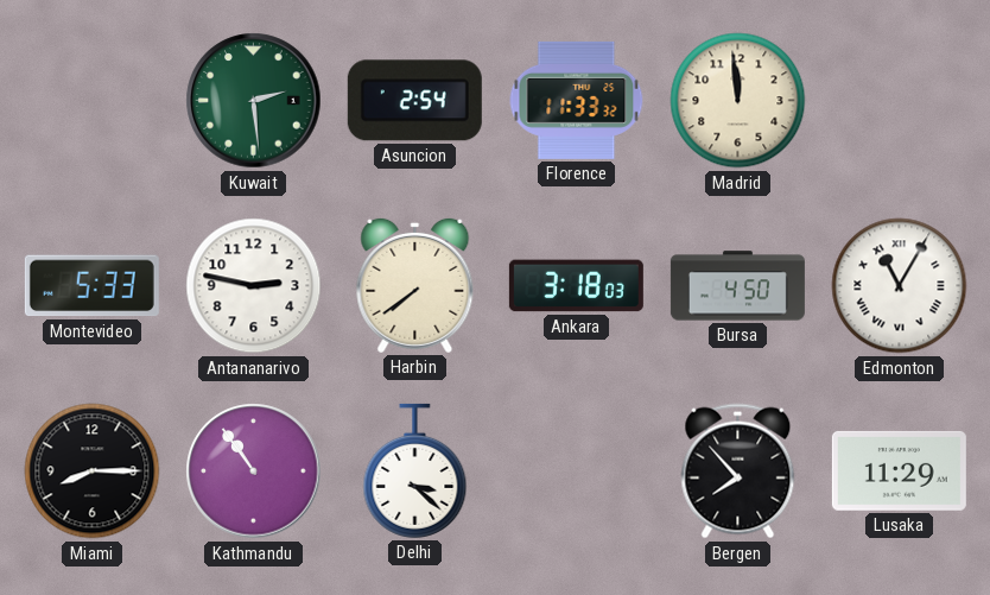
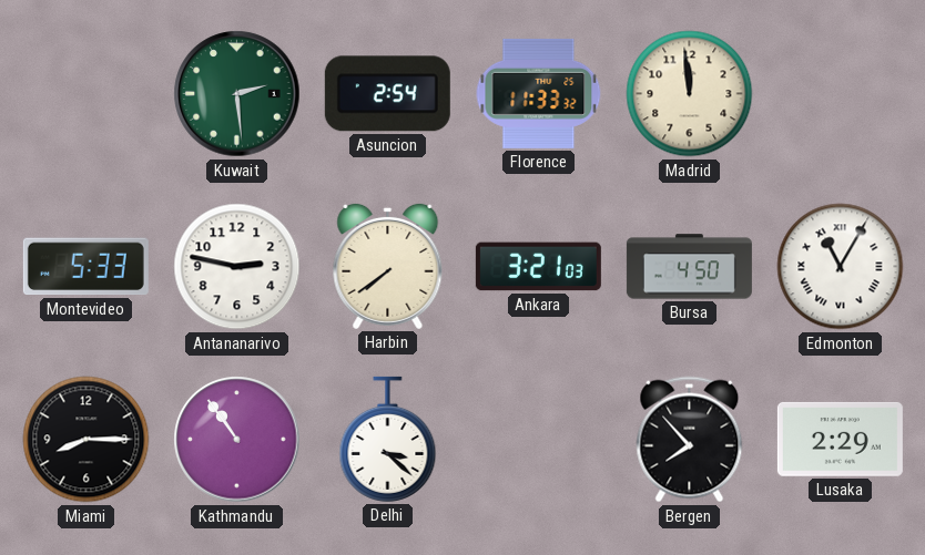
Ankara: 3:18 -> 3:21
Lusaka: 11:29 -> 2:29
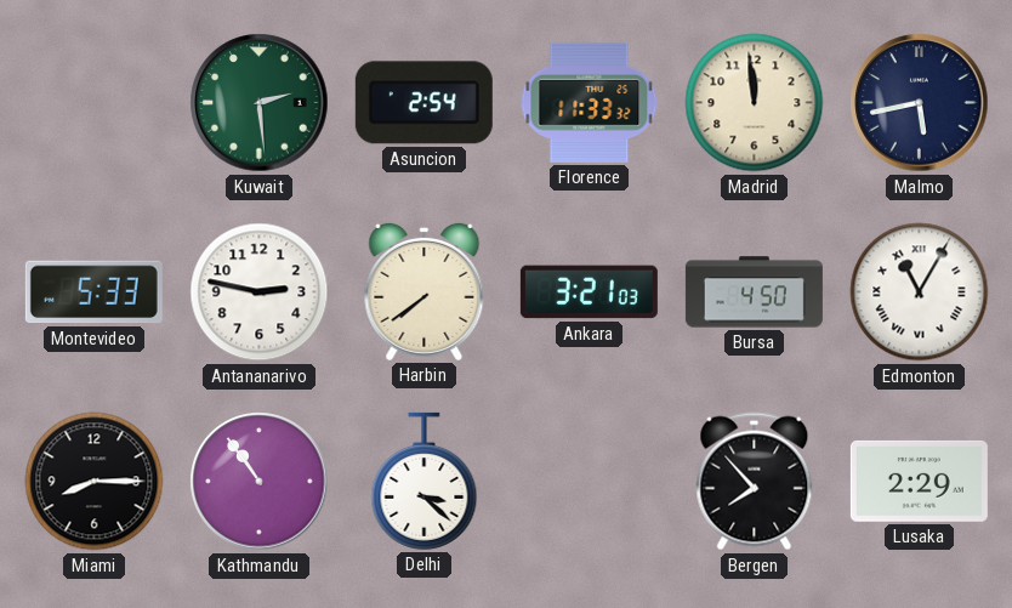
Malmo: none -> 5:43
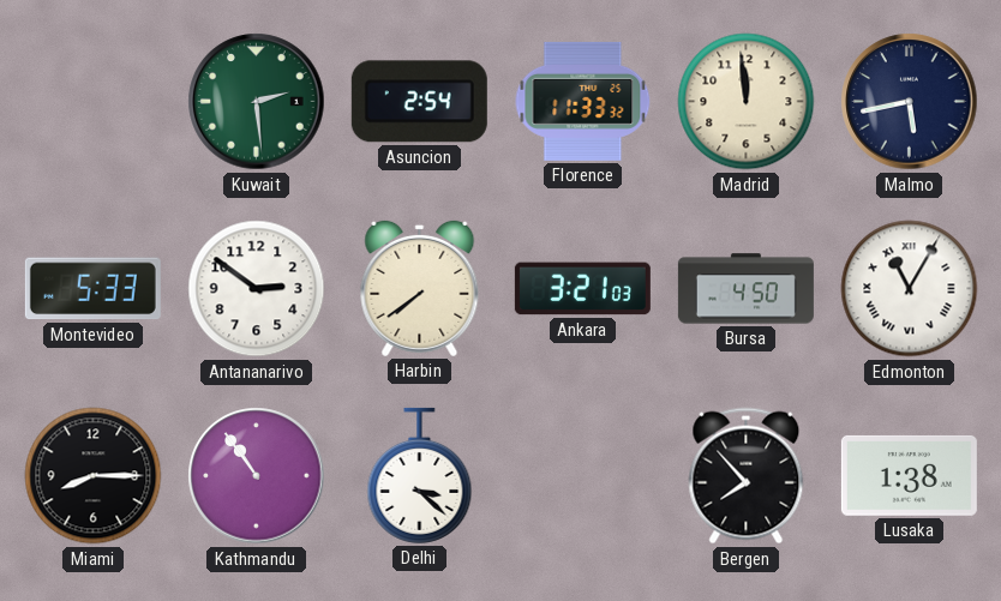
Antananarivo: 2:47 -> 2:51
Lusaka: 2:29 -> 1:38
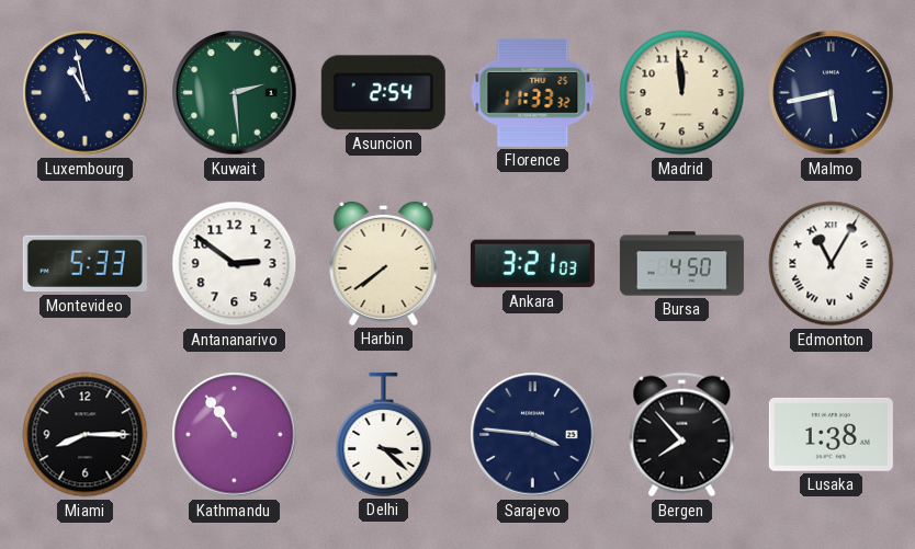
Luxembourg: none -> 10:58
Sarajevo: none -> 3:46
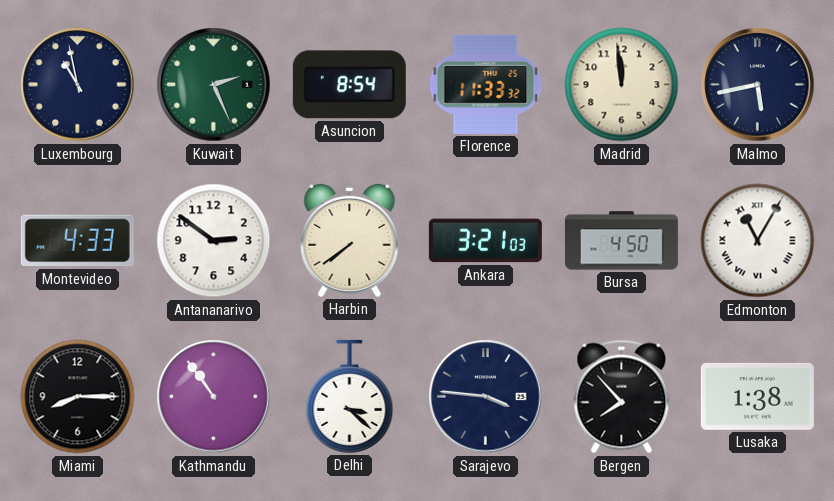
Kuwait: 2:29 -> 2:26
Asuncion: 2:54 -> 8:54
Montevideo: 5:33 -> 4:33
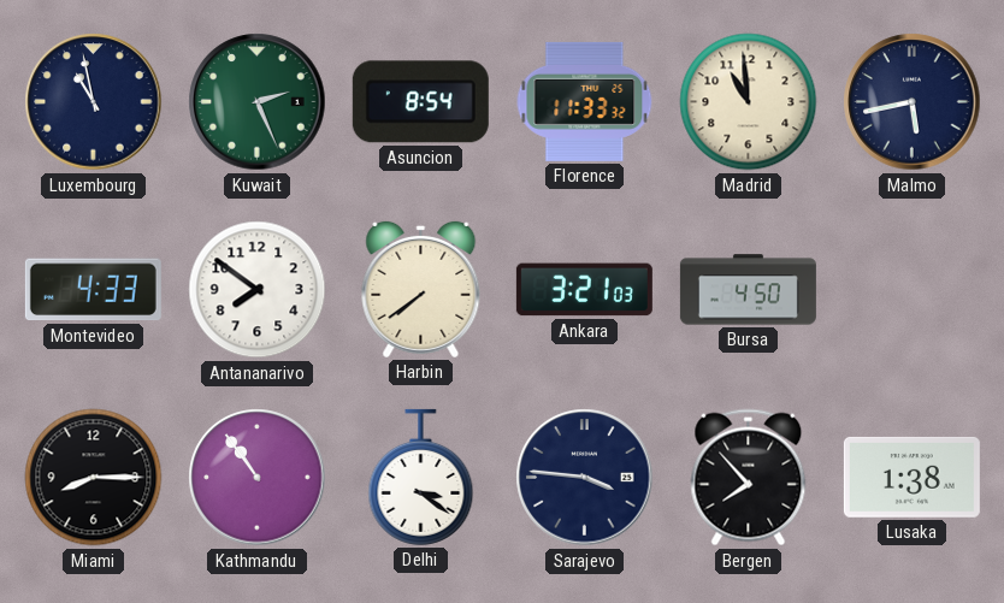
Madrid: 11:59 -> 10:59
Antananarivo: 2:51 -> 7:51
Edmonton: 11:05 -> none
Delhi: 3:22 -> 3:21
